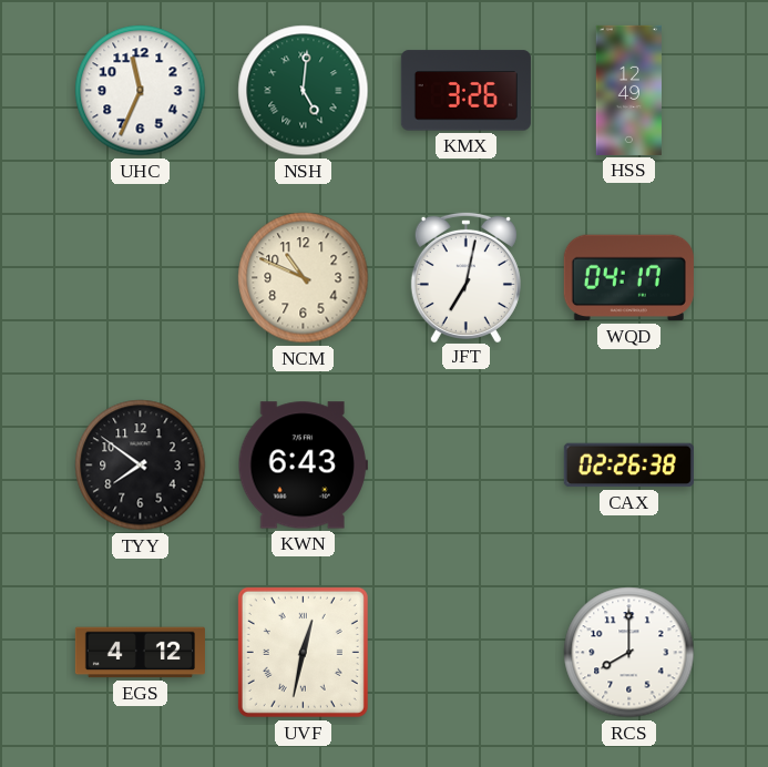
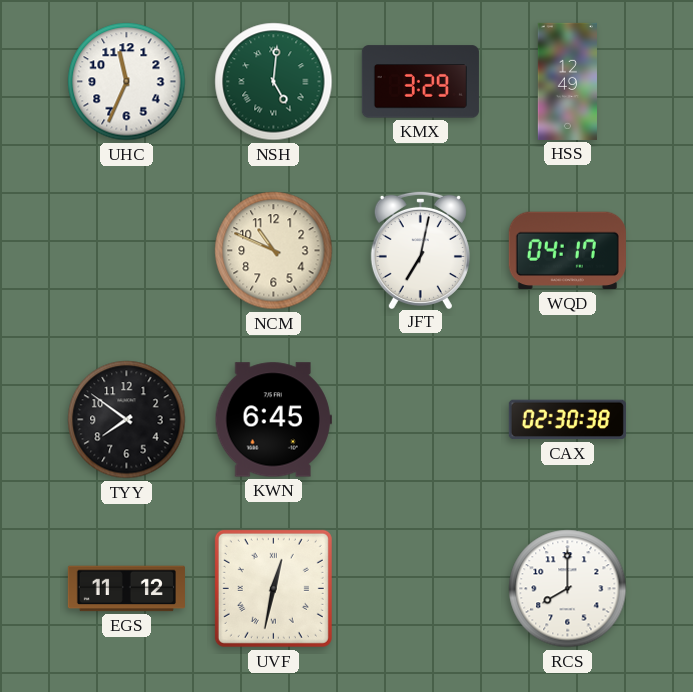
KMX: 3:26 -> 3:29
KWN: 6:43 -> 6:45
CAX: 02:26 -> 02:30
EGS: 4:12 -> 11:12
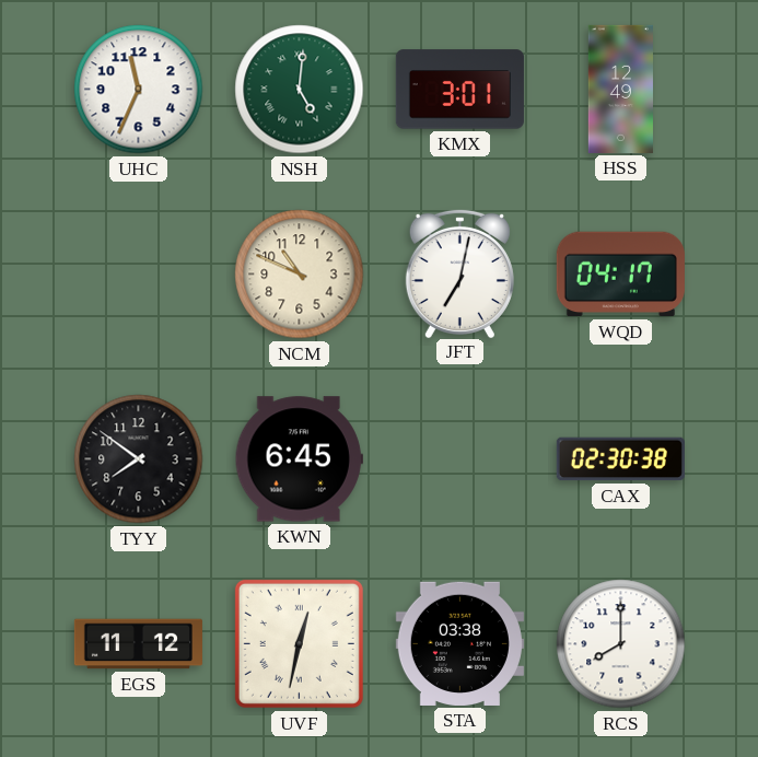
KMX: 3:29 -> 3:01
STA: none -> 03:38
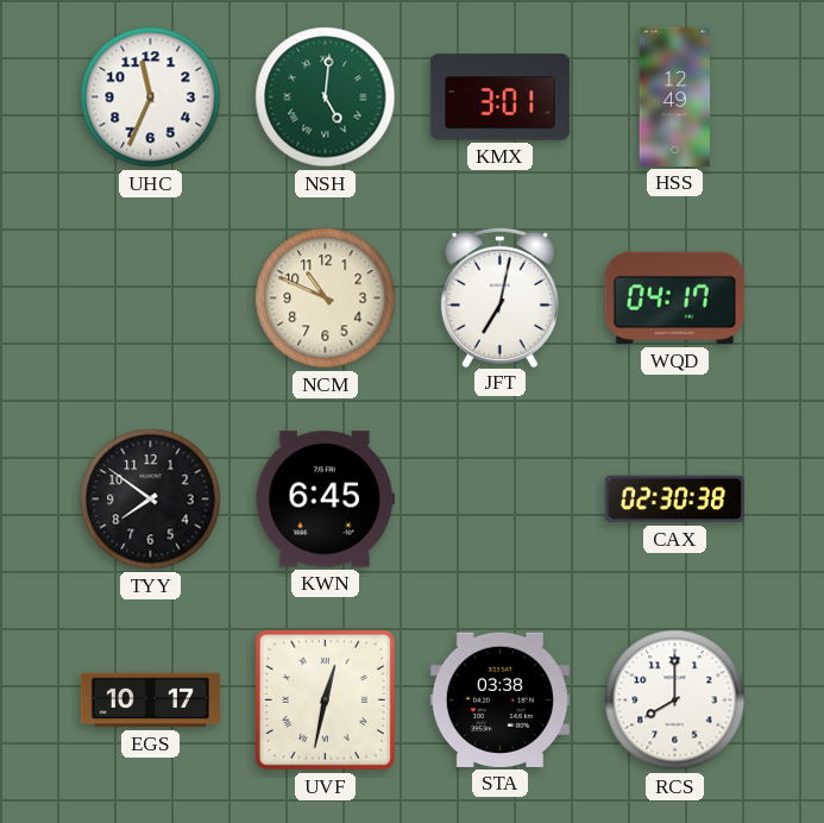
EGS: 11:12 -> 10:17
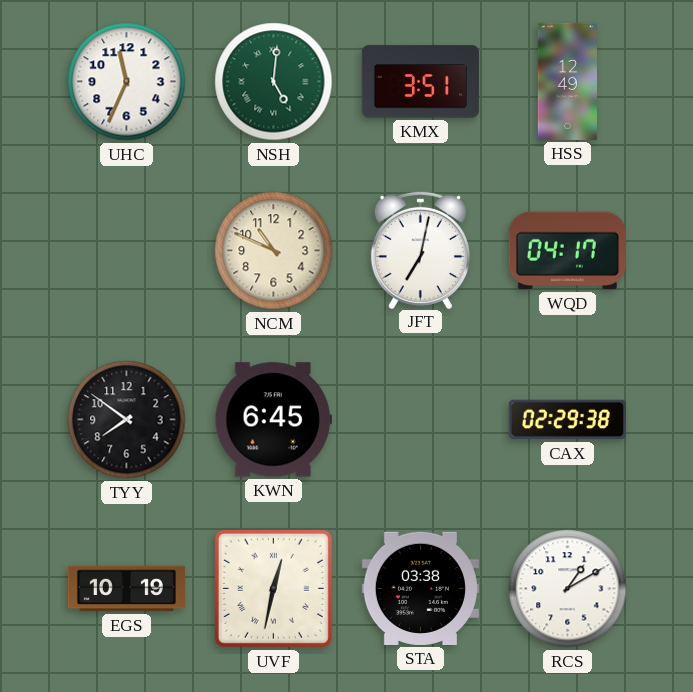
KMX: 3:01 -> 3:51
CAX: 02:30 -> 02:29
EGS: 10:17 -> 10:19
RCS: 8:00 -> 1:10
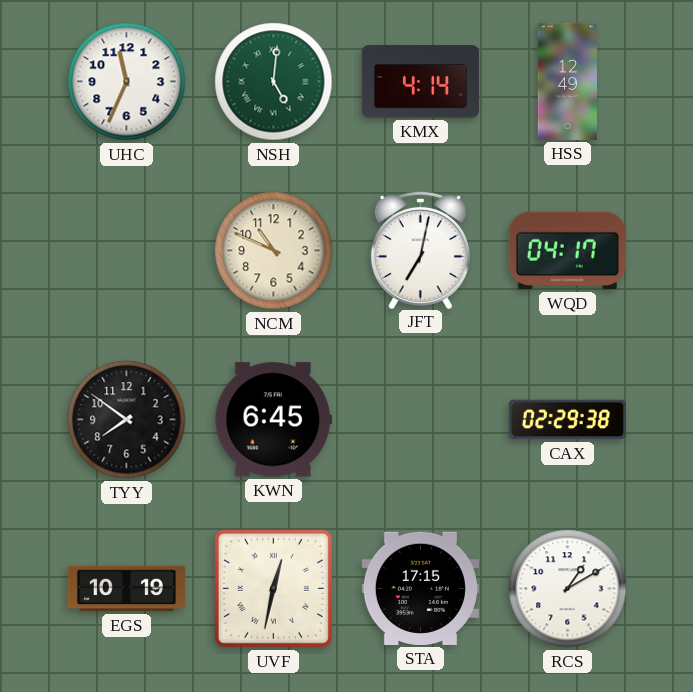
KMX: 3:51 -> 4:14
STA: 03:38 -> 17:15
